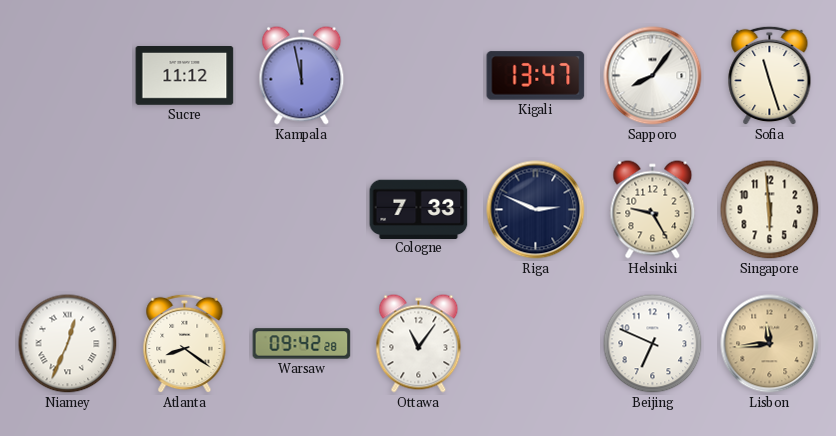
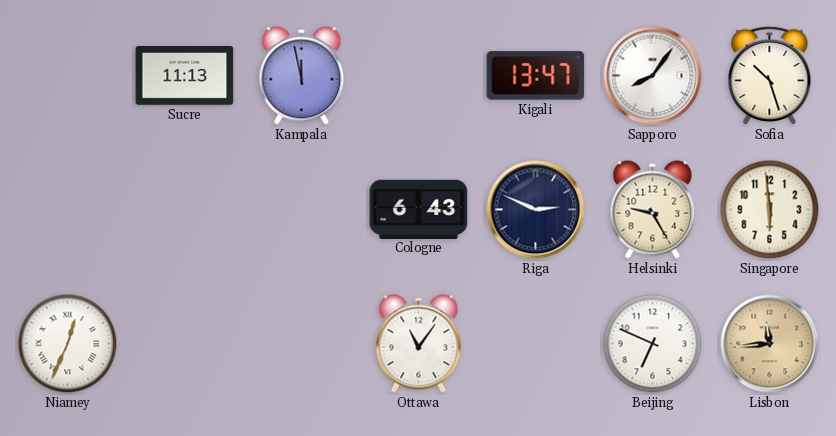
Sucre: 11:12 -> 11:13
Sofia: 11:27 -> 10:27
Cologne: 7:33 -> 6:43
Atlanta: 8:21 -> none
Warsaw: 09:42 -> none
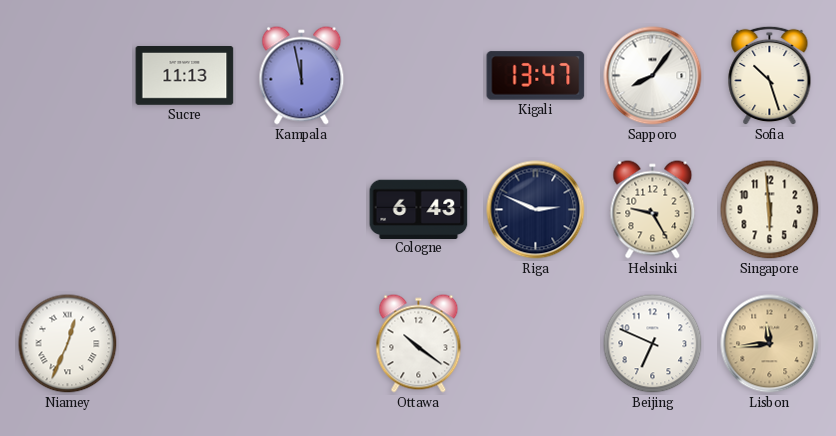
Ottawa: 11:06 -> 10:21
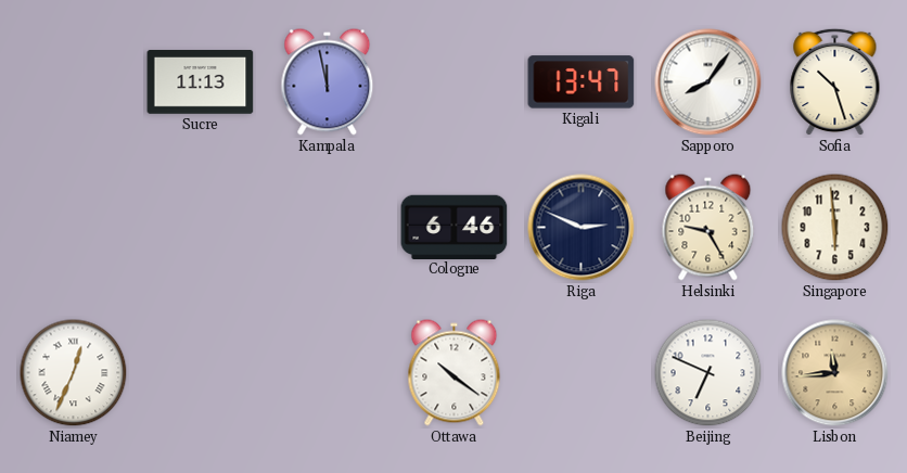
Cologne: 6:43 -> 6:46
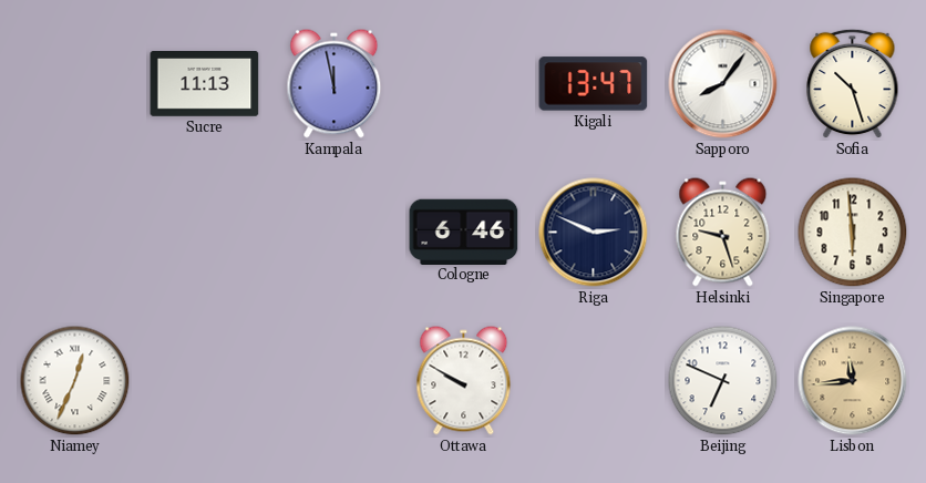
Helsinki: 9:25 -> 9:27
Ottawa: 10:21 -> 9:50
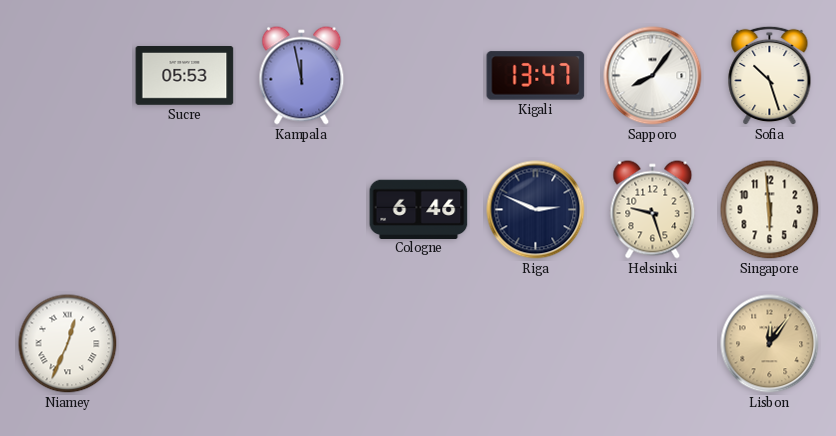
Sucre: 11:13 -> 05:53
Ottawa: 9:50 -> none
Beijing: 6:49 -> none
Lisbon: 11:44 -> 12:06
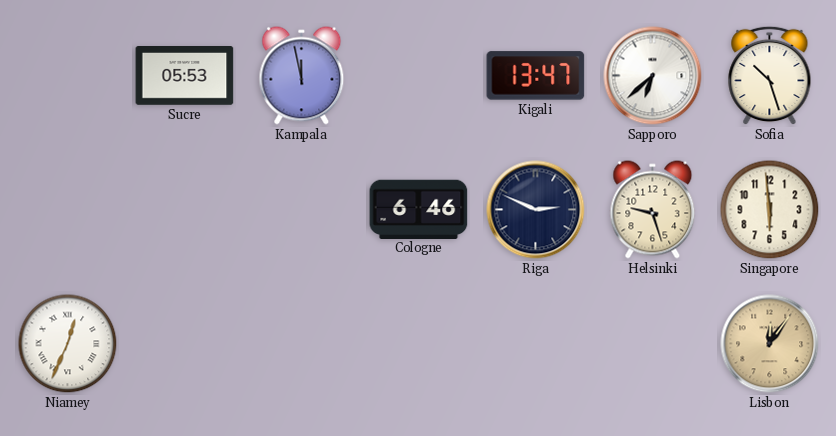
Sapporo: 8:06 -> 6:38
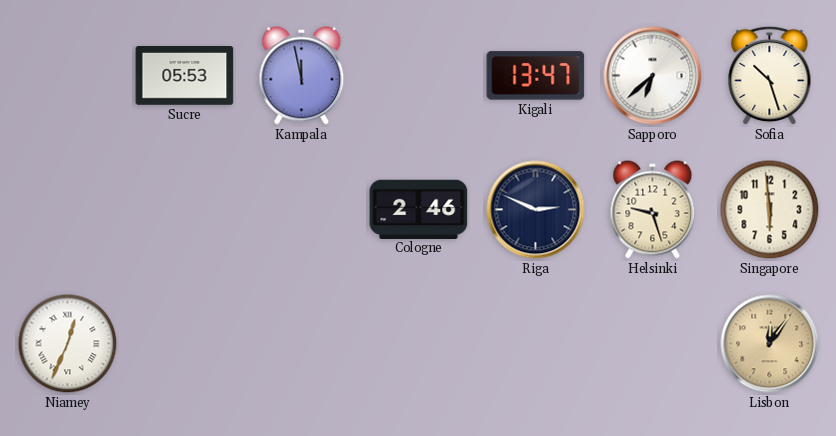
Cologne: 6:46 -> 2:46
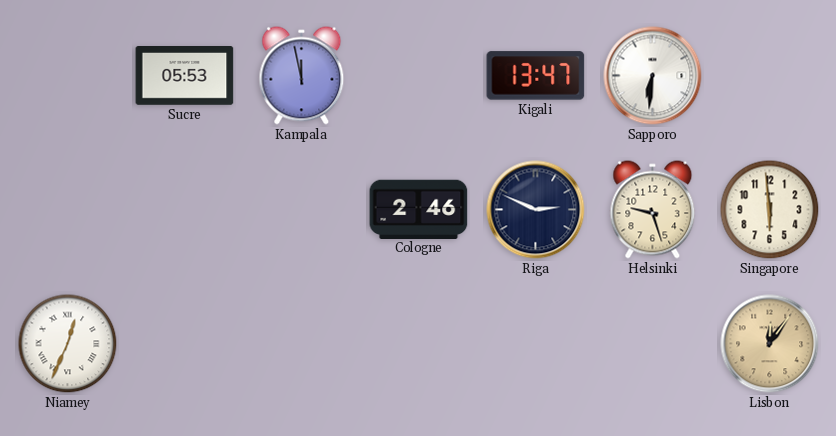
Sapporo: 6:38 -> 6:31
Sofia: 10:27 -> none
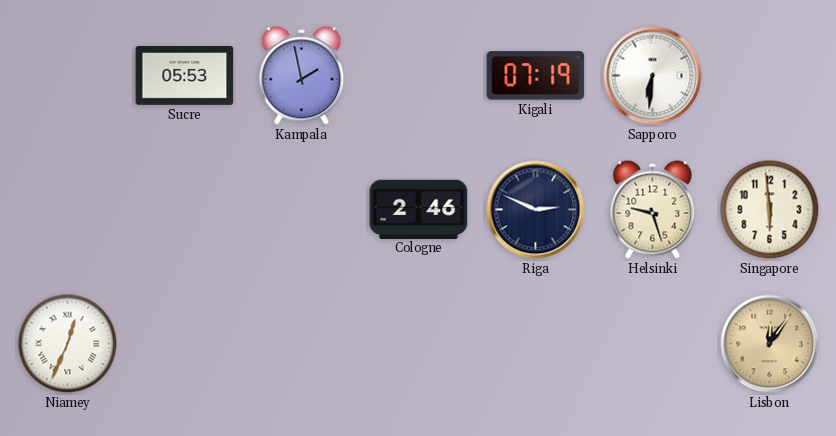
Kampala: 11:58 -> 1:58
Kigali: 13:47 -> 07:19
